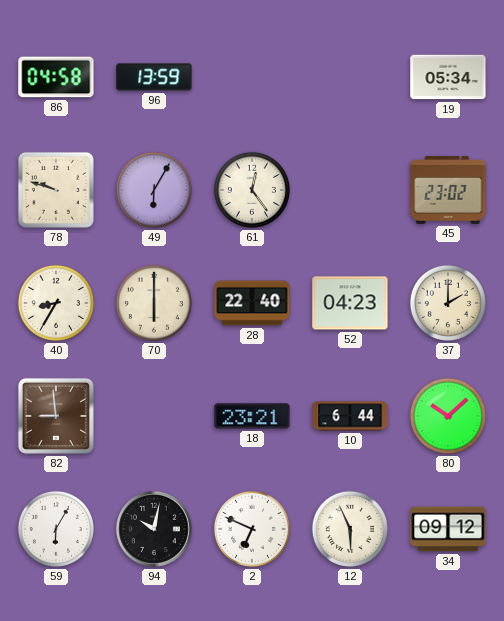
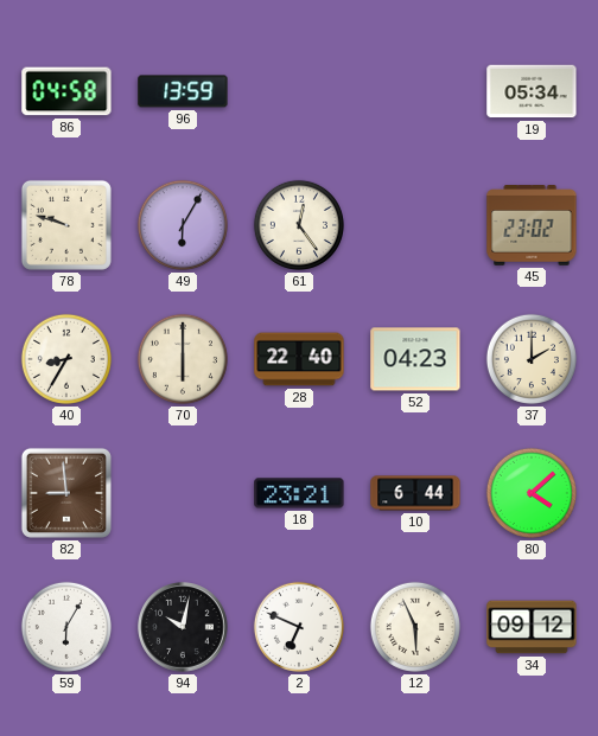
80: 10:08 -> 4:08
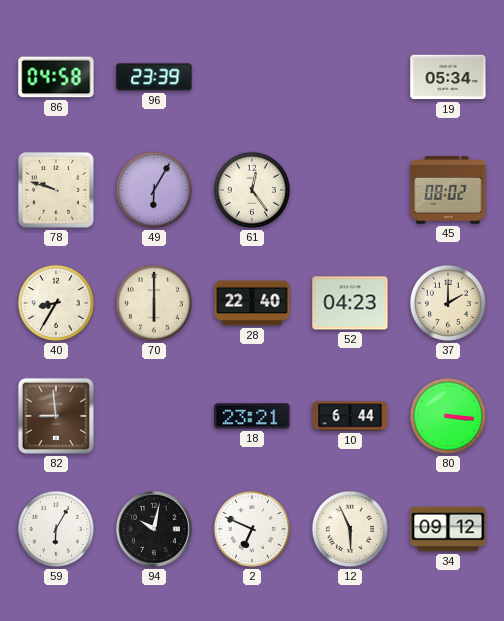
96: 13:59 -> 23:39
45: 23:02 -> 08:02
80: 4:08 -> 3:16
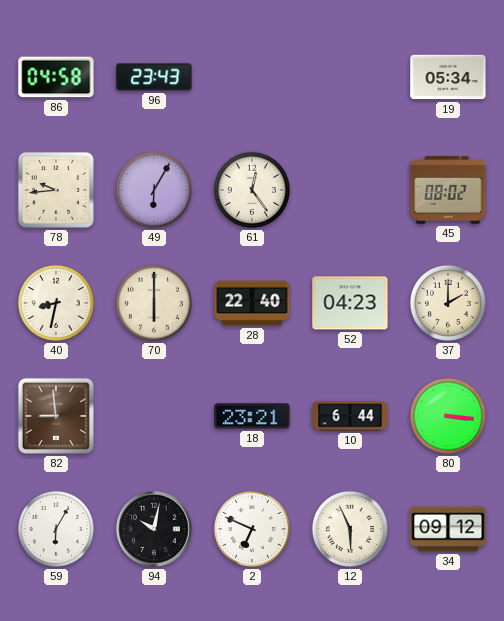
96: 23:39 -> 23:43
78: 9:48 -> 9:44
40: 8:35 -> 8:32
